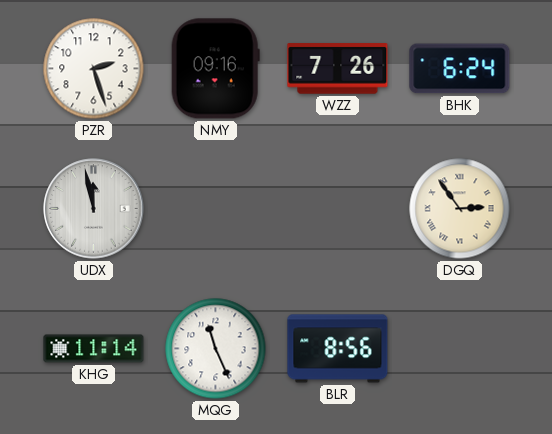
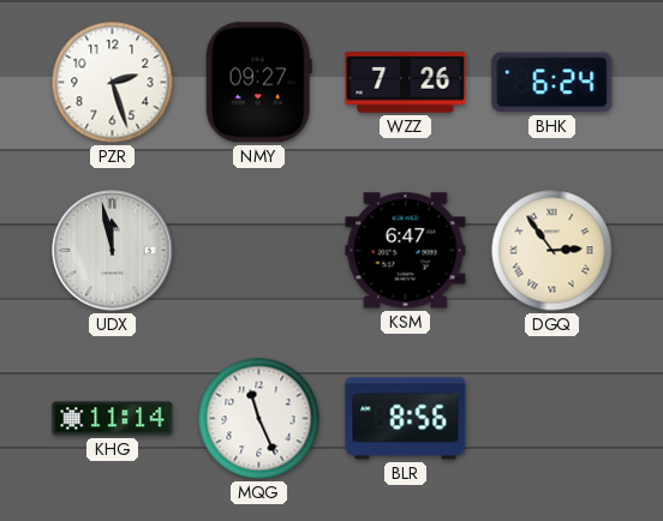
NMY: 09:16 -> 09:27
KSM: none -> 6:47
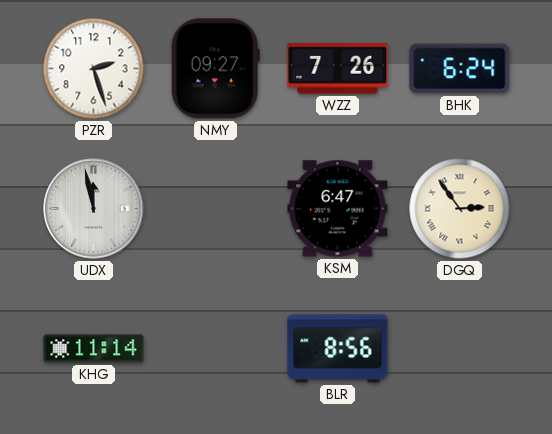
MQG: 11:26 -> none
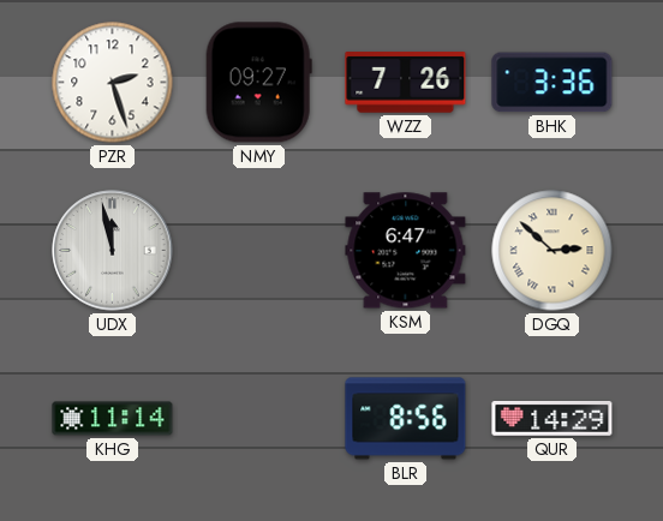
BHK: 6:24 -> 3:36
DGQ: 2:54 -> 2:52
QUR: none -> 14:29
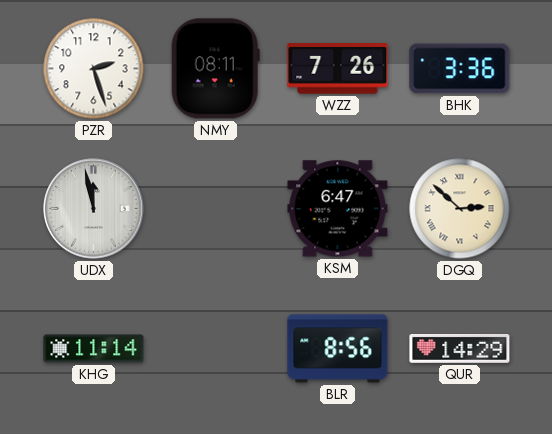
NMY: 09:27 -> 08:11
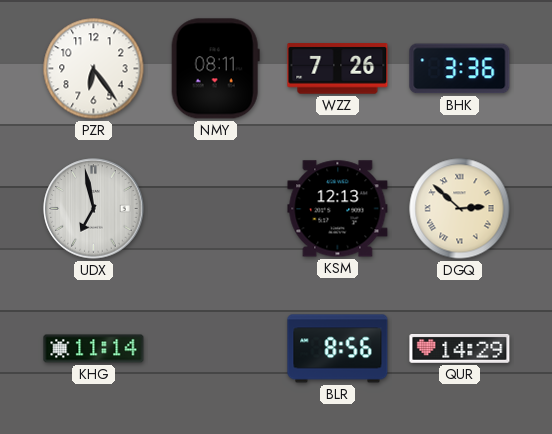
PZR: 2:27 -> 6:24
UDX: 11:58 -> 6:58
KSM: 6:47 -> 12:13
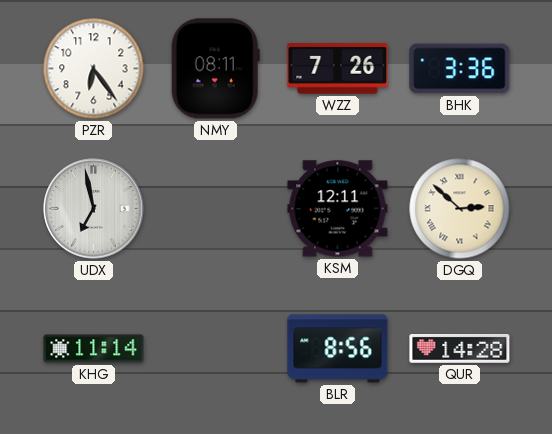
KSM: 12:13 -> 12:11
QUR: 14:29 -> 14:28
